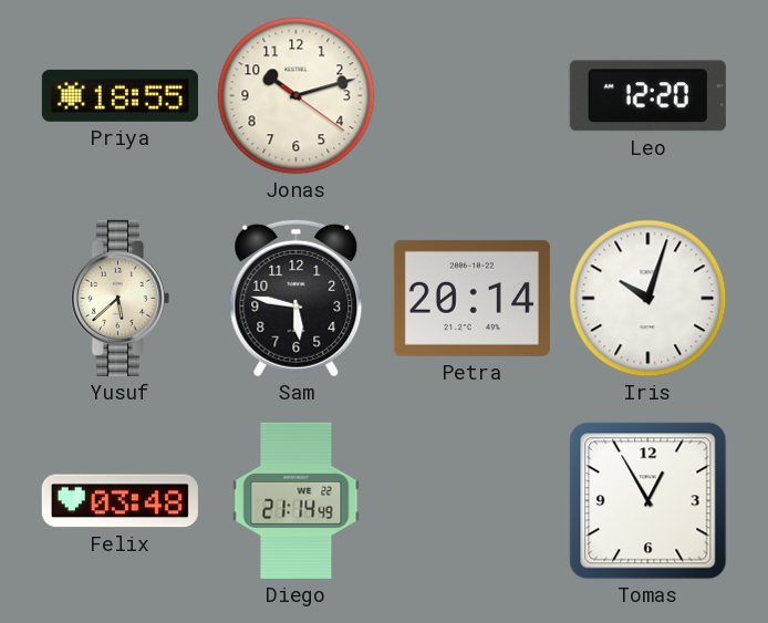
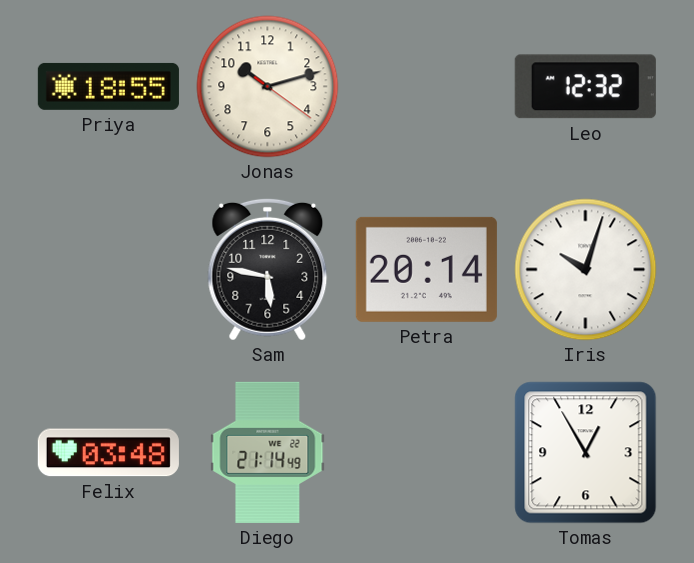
Leo: 12:20 -> 12:32
Yusuf: 5:38 -> none
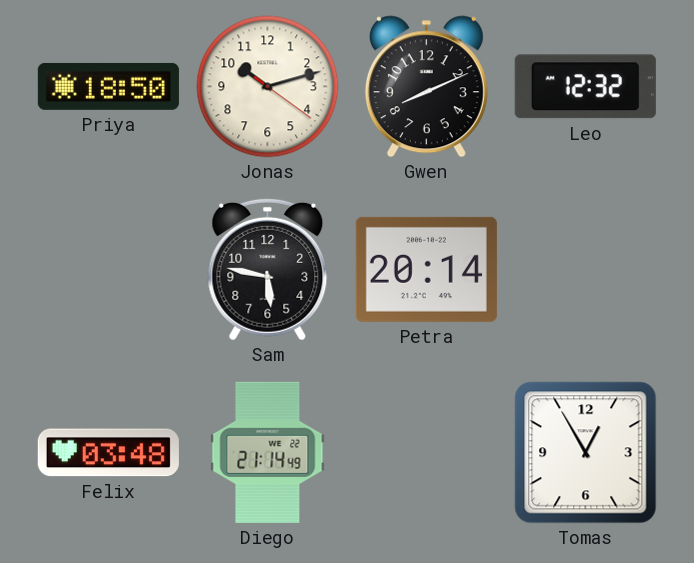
Priya: 18:55 -> 18:50
Gwen: none -> 8:11
Iris: 10:03 -> none
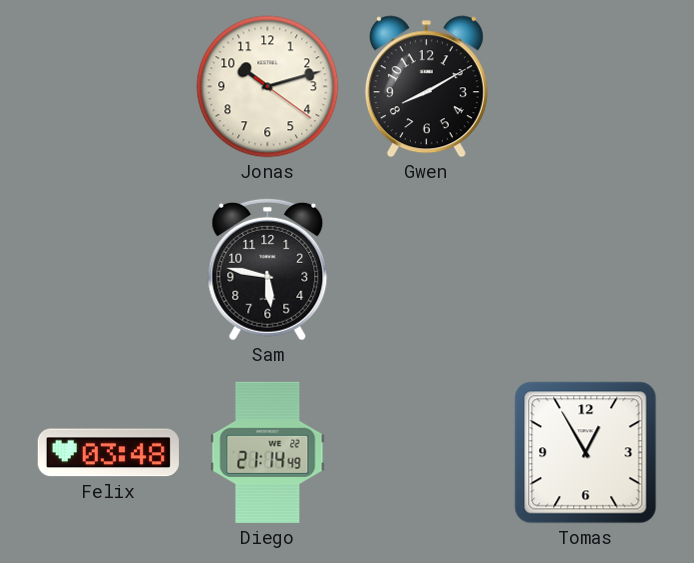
Priya: 18:50 -> none
Gwen: 8:11 -> 8:10
Leo: 12:32 -> none
Petra: 20:14 -> none
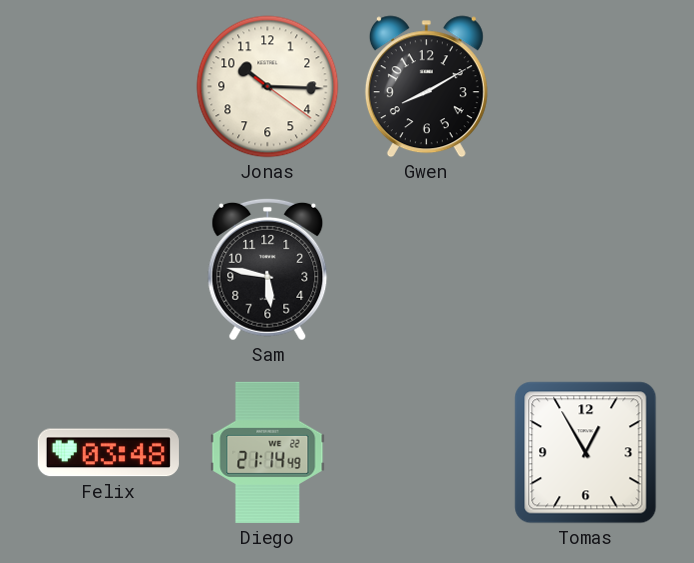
Jonas: 10:12 -> 10:15
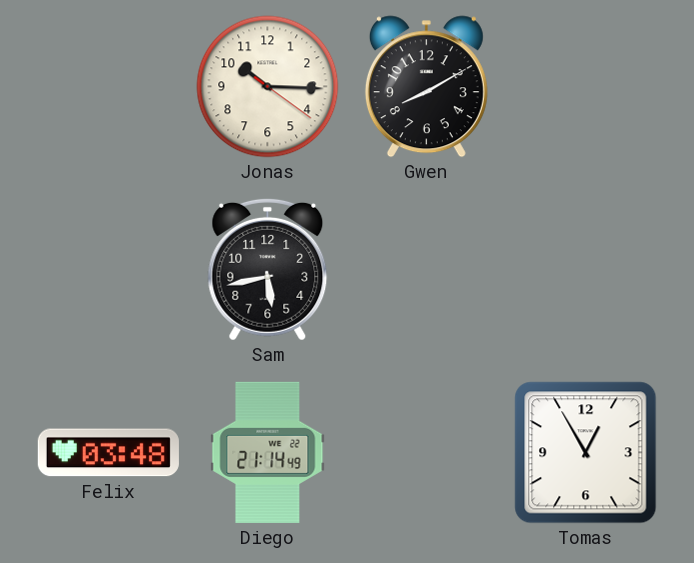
Sam: 5:47 -> 5:43
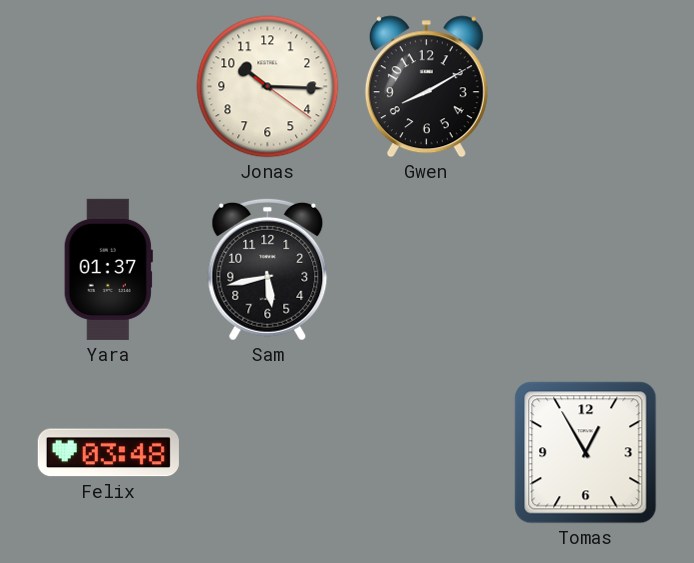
Yara: none -> 01:37
Diego: 21:14 -> none
